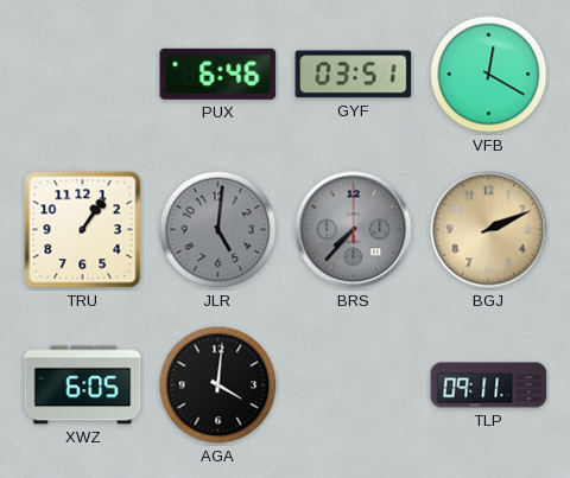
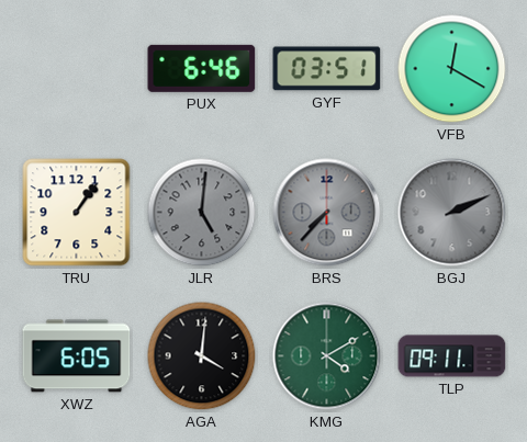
BGJ dial: champagne -> grey
KMG: none -> 4:10
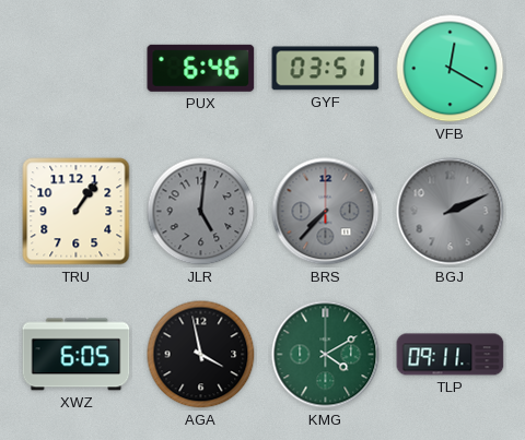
AGA: 4:01 -> 3:58
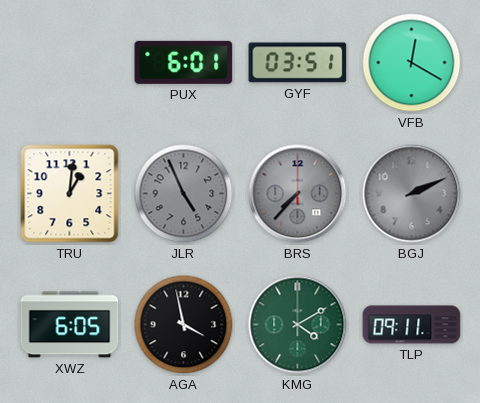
PUX: 6:46 -> 6:01
TRU: 1:06 -> 1:01
JLR: 5:01 -> 4:56
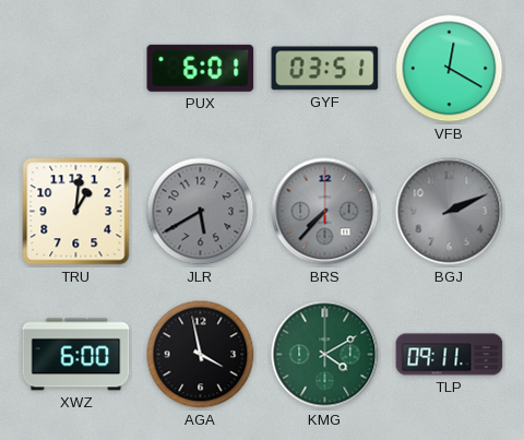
JLR: 4:56 -> 5:40
XWZ: 6:05 -> 6:00
